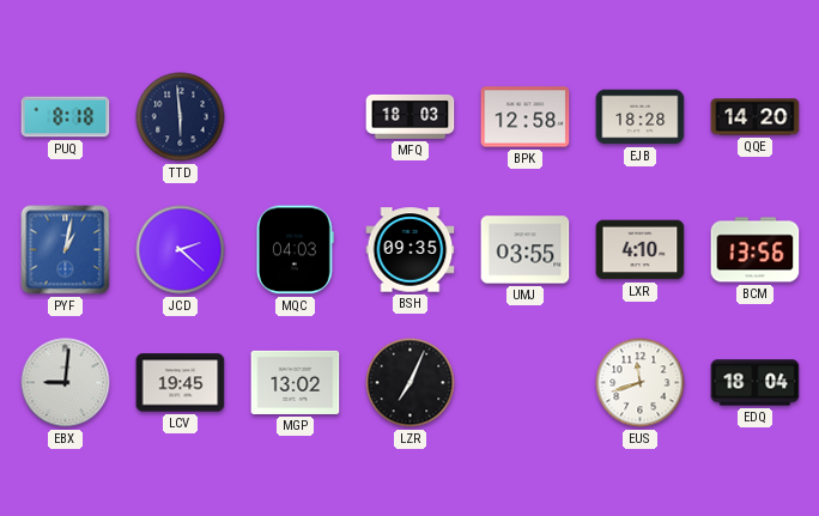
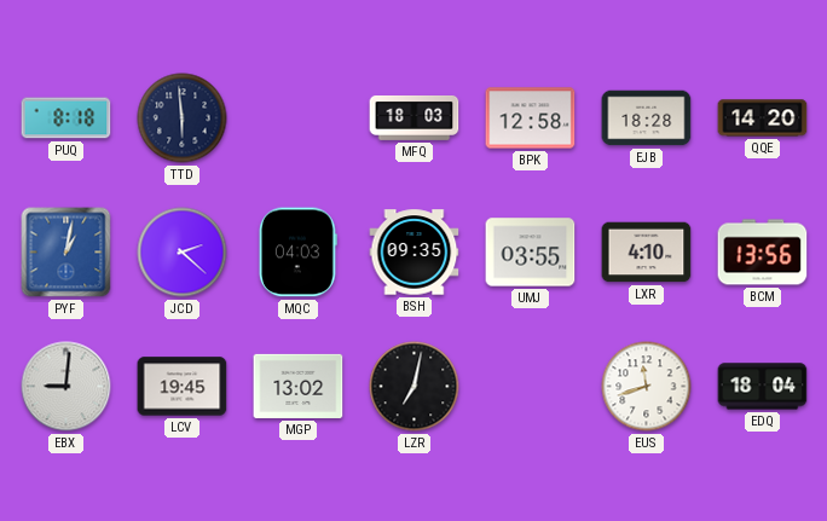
LZR: 7:04 -> 7:02
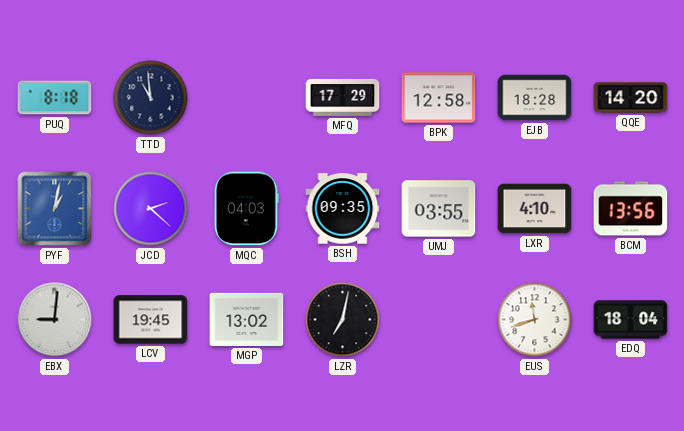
TTD: 5:59 -> 10:59
MFQ: 18:03 -> 17:29
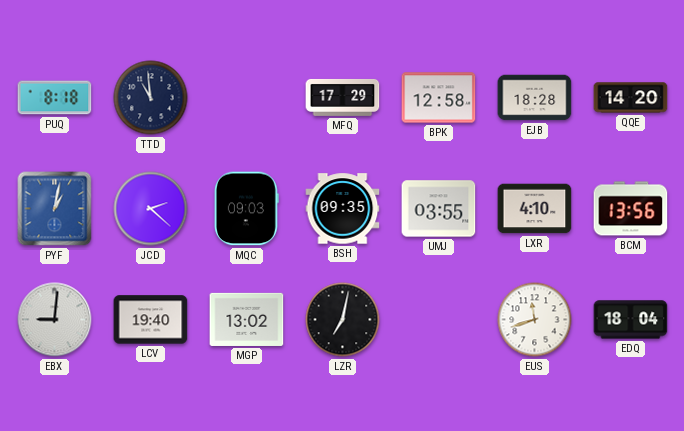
MQC: 04:03 -> 09:03
LCV: 19:45 -> 19:40
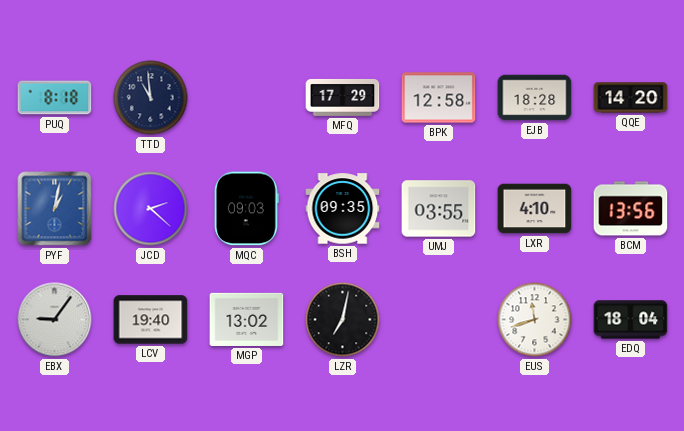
EBX: 9:01 -> 9:06
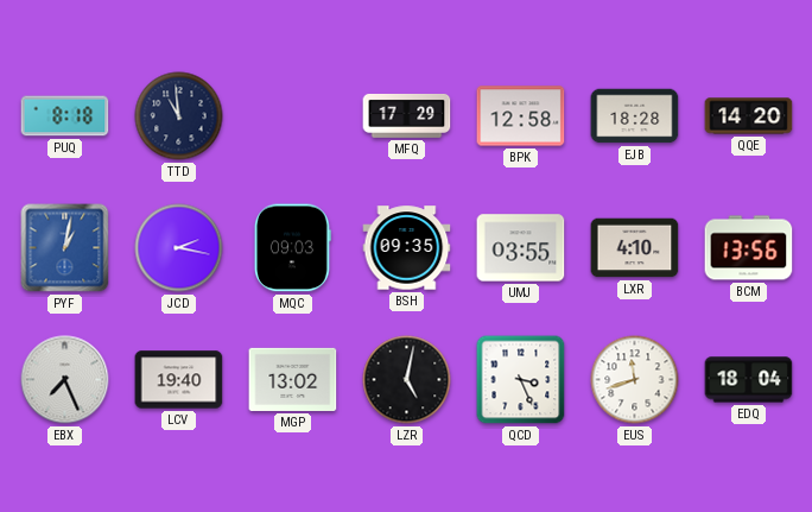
JCD: 2:22 -> 2:17
EBX: 9:06 -> 7:26
LZR: 7:02 -> 5:02
QCD: none -> 3:26
